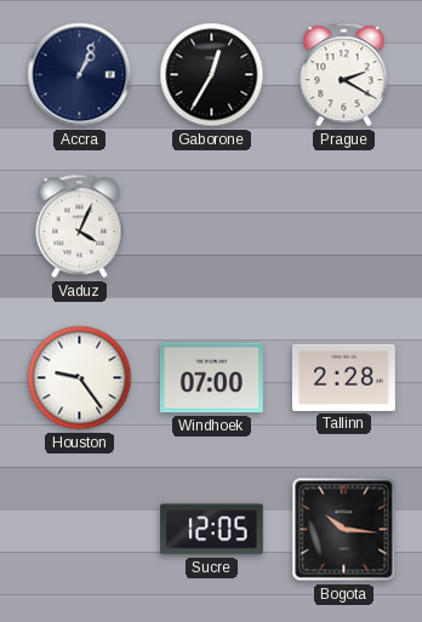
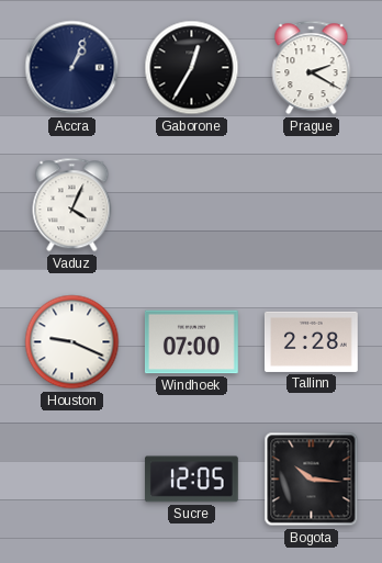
Houston: 9:24 -> 9:19
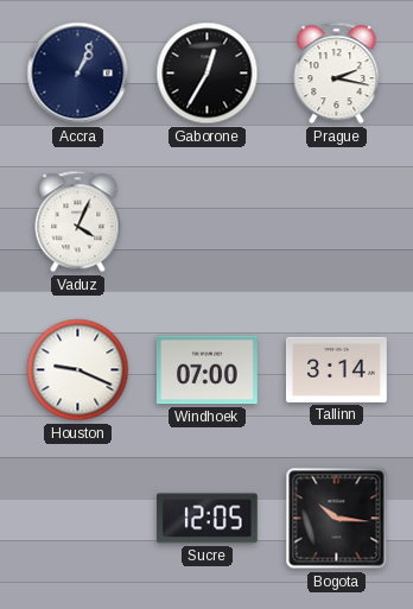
Prague: 2:20 -> 2:17
Tallinn: 2:28 -> 3:14
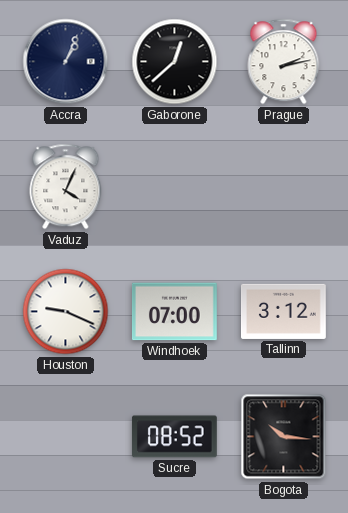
Gaborone: 12:35 -> 12:38
Prague: 2:17 -> 2:13
Tallinn: 3:14 -> 3:12
Sucre: 12:05 -> 08:52
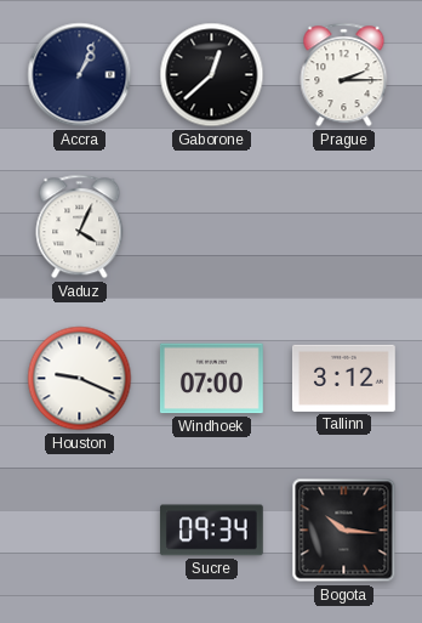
Prague: 2:13 -> 2:15
Sucre: 08:52 -> 09:34
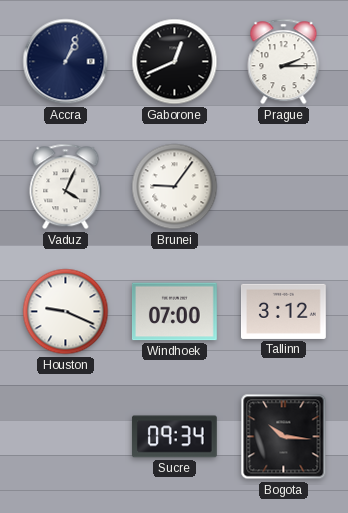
Gaborone: 12:38 -> 12:41
Brunei: none -> 9:06
